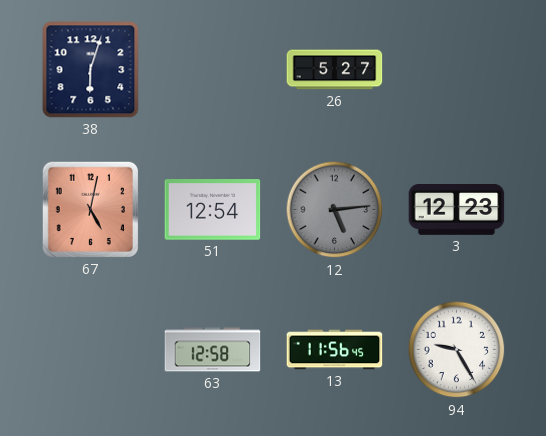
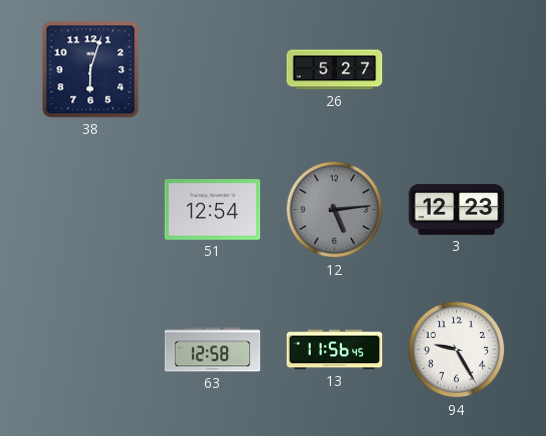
67: 5:02 -> none
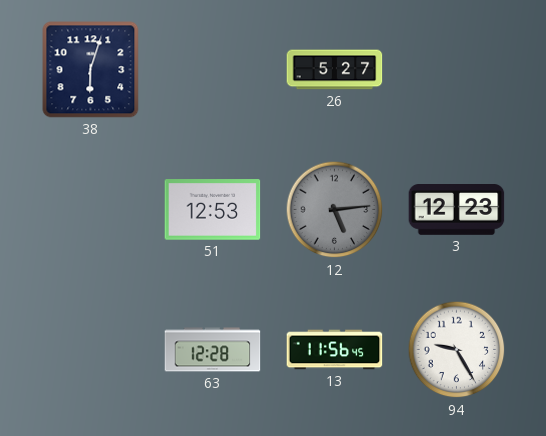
51: 12:54 -> 12:53
63: 12:58 -> 12:28
